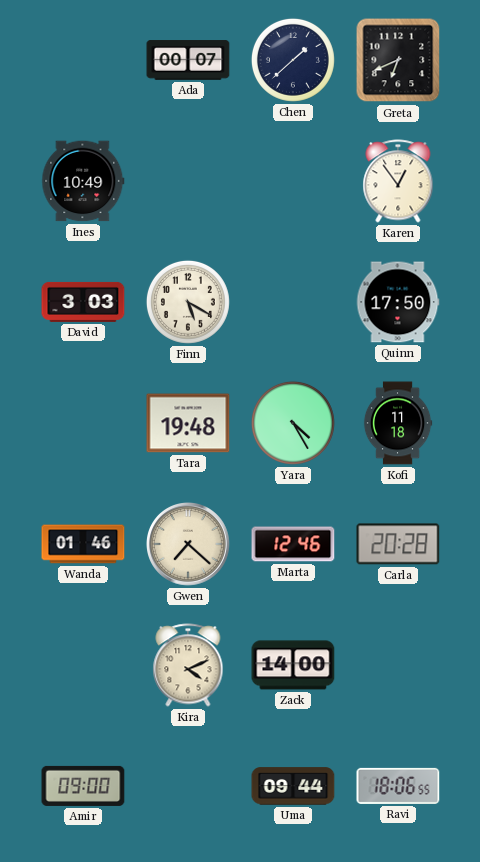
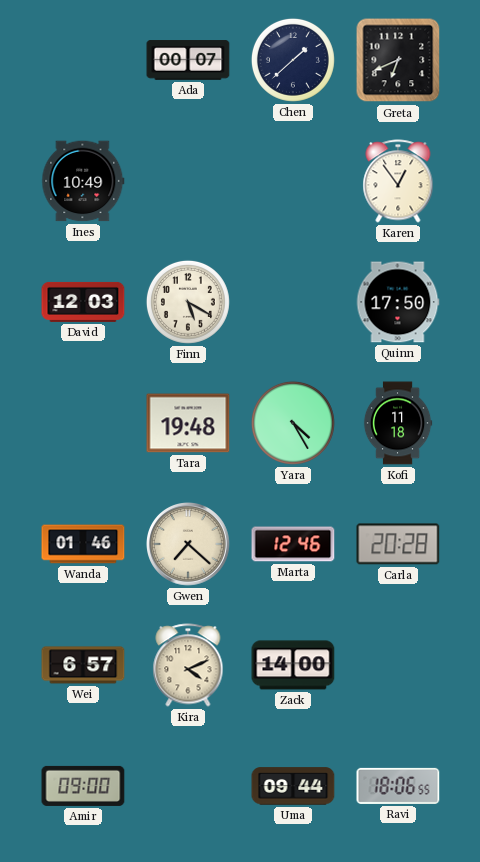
David: 3:03 -> 12:03
Wei: none -> 6:57
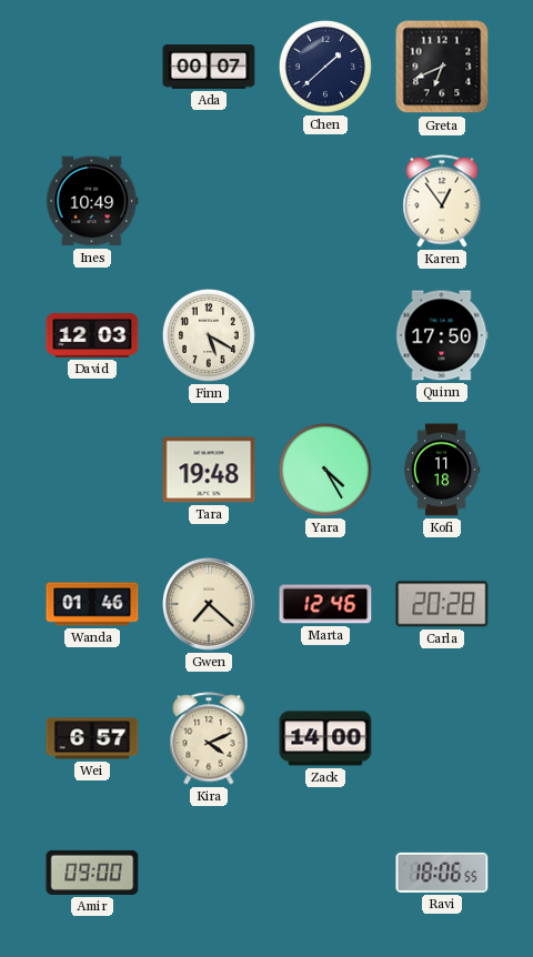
Uma: 09:44 -> none
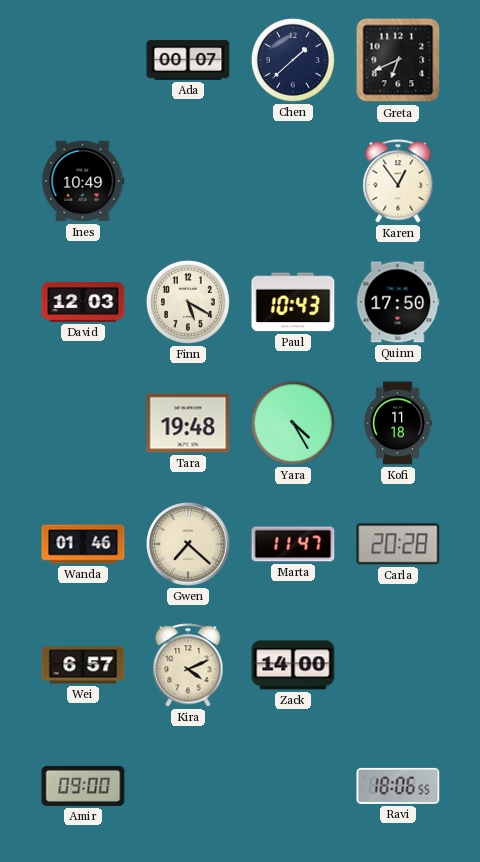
Paul: none -> 10:43
Marta: 12:46 -> 11:47
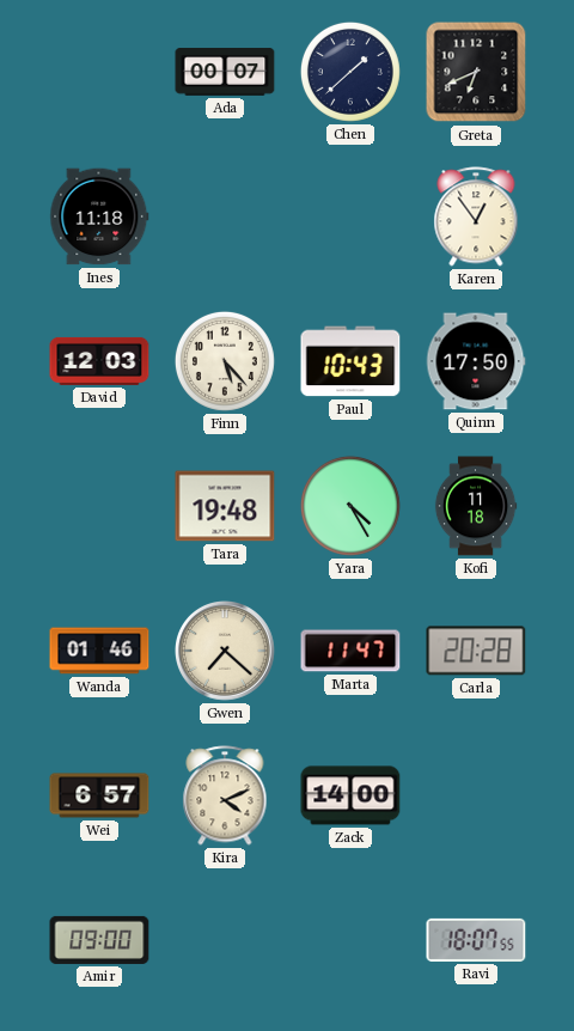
Ines: 10:49 -> 11:18
Finn: 5:20 -> 5:23
Ravi: 18:06 -> 18:07
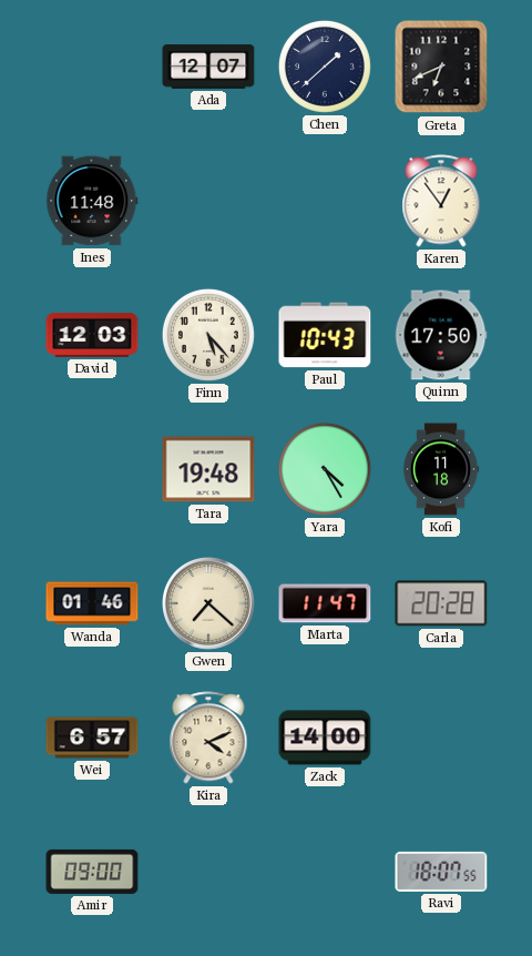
Ada: 00:07 -> 12:07
Ines: 11:18 -> 11:48
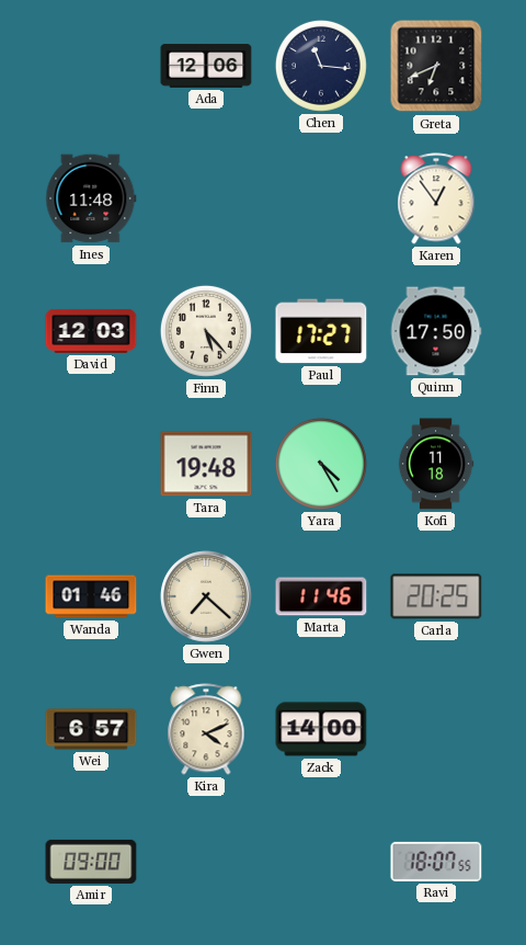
Ada: 12:07 -> 12:06
Chen: 1:38 -> 11:16
Paul: 10:43 -> 17:27
Marta: 11:47 -> 11:46
Carla: 20:28 -> 20:25
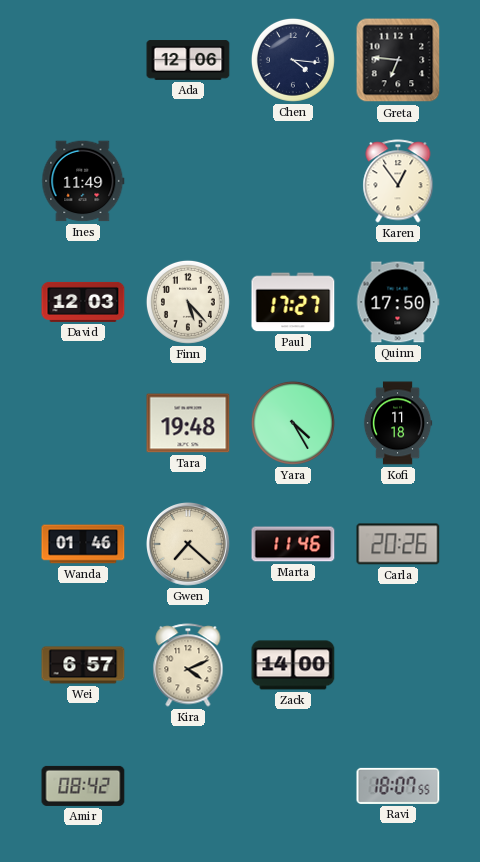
Chen: 11:16 -> 4:16
Greta: 6:41 -> 6:46
Ines: 11:48 -> 11:49
Carla: 20:25 -> 20:26
Amir: 09:00 -> 08:42
